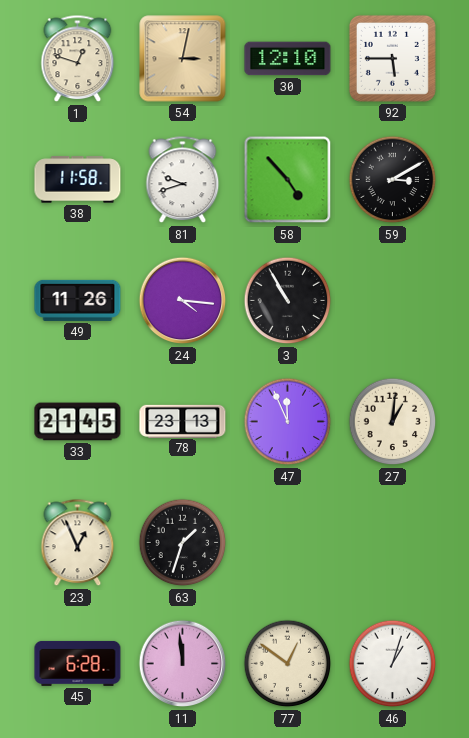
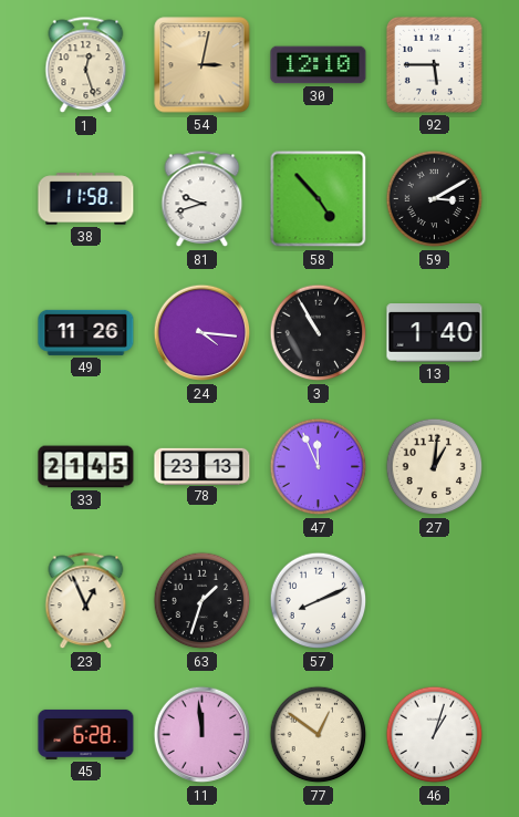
1: 12:48 -> 12:27
13: none -> 1:40
57: none -> 8:11
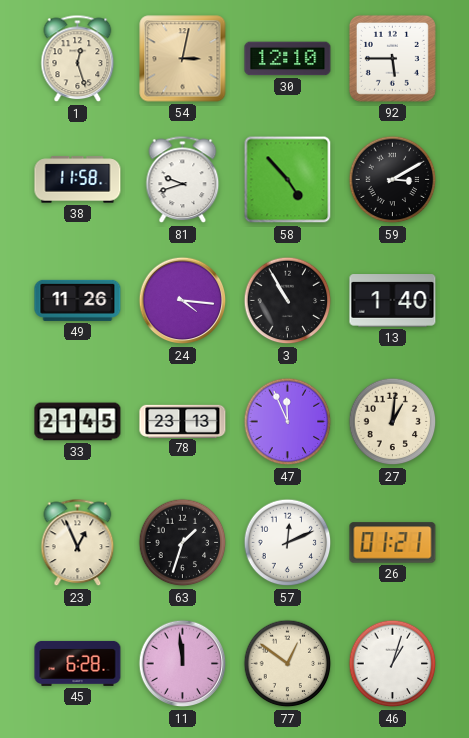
57: 8:11 -> 12:11
26: none -> 01:21
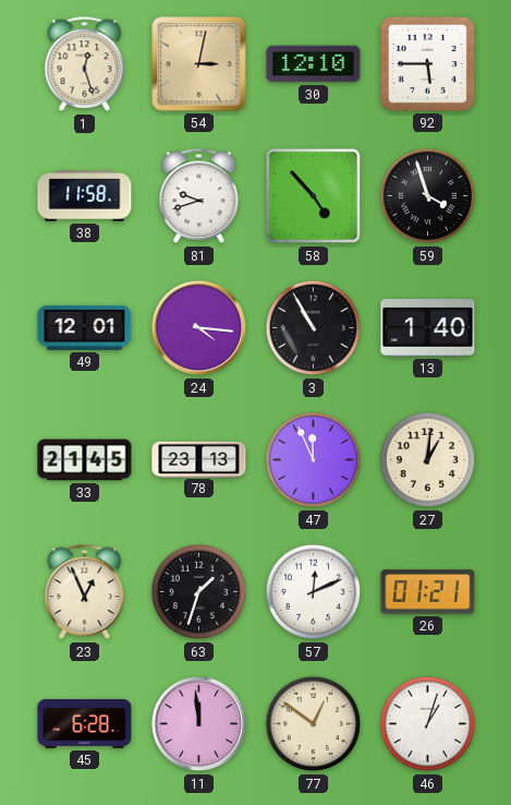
59: 3:10 -> 3:57
49: 11:26 -> 12:01
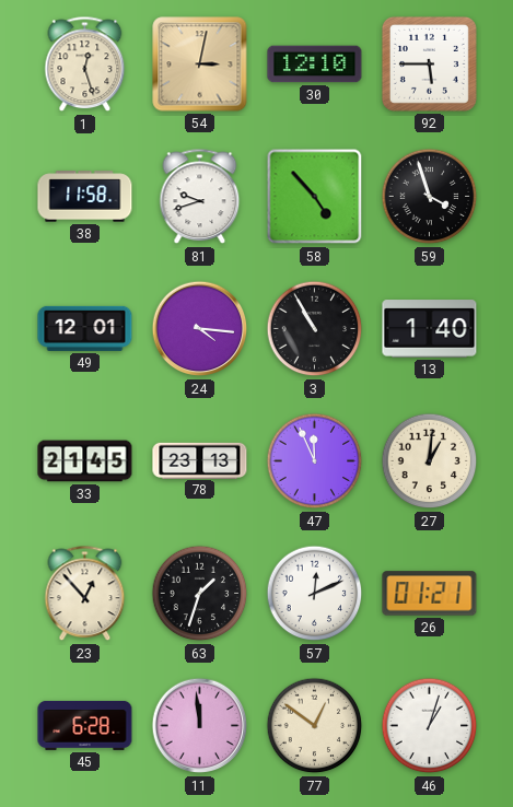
23: 12:56 -> 12:53
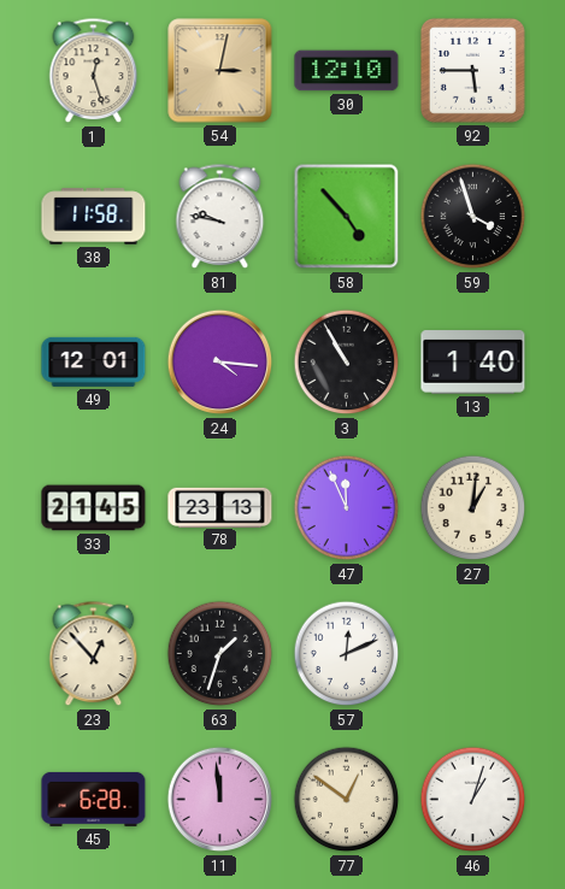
81: 9:42 -> 9:47
26: 01:21 -> none
